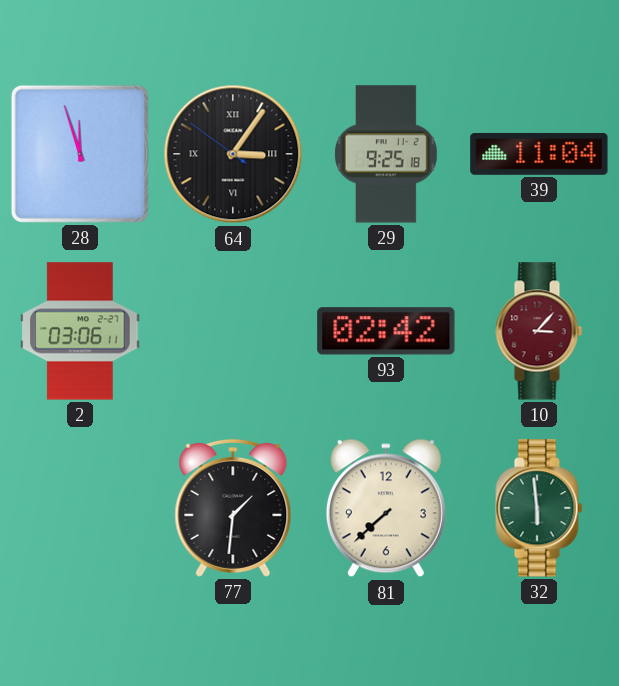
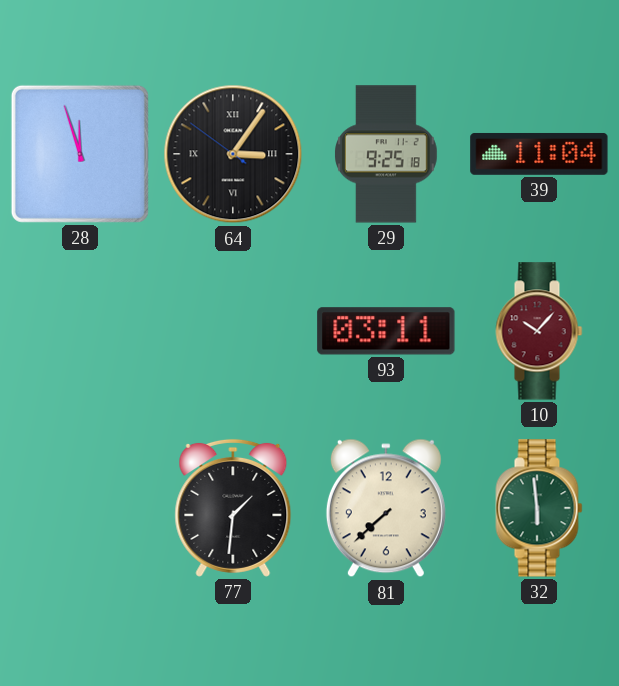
2: 03:06 -> none
93: 02:42 -> 03:11
10: 3:07 -> 10:07
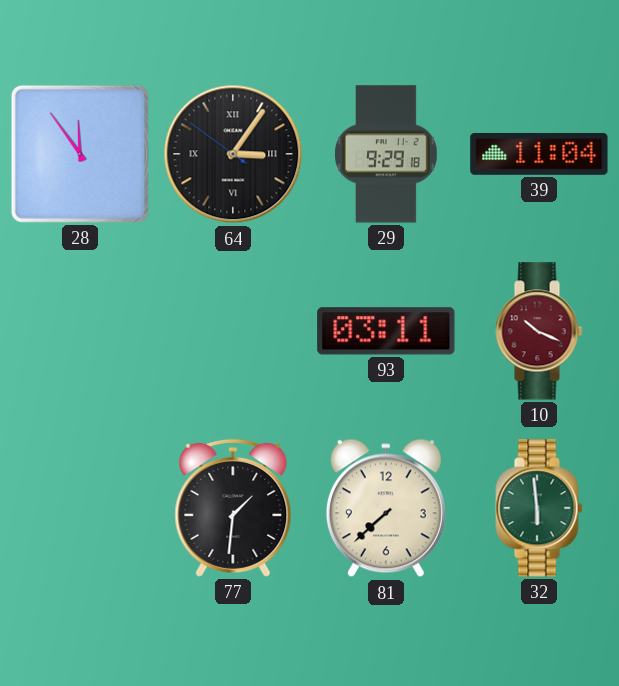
28: 11:57 -> 11:54
29: 9:25 -> 9:29
10: 10:07 -> 10:19
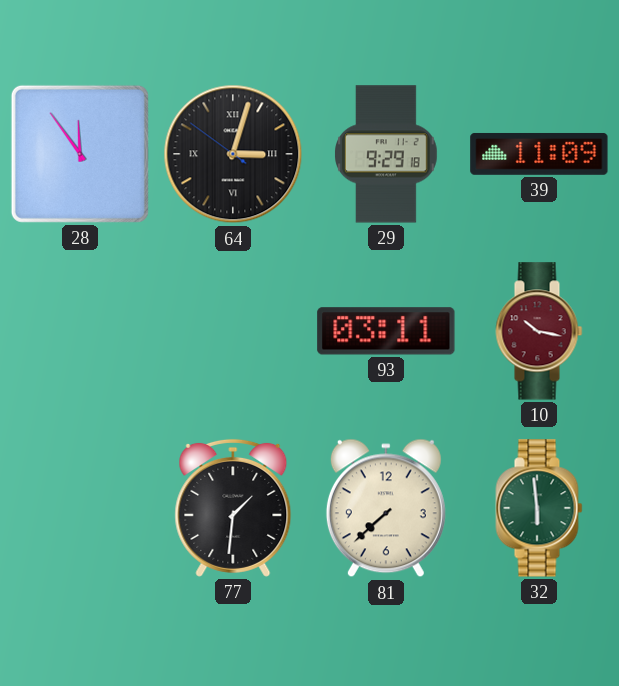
64: 3:05 -> 3:02
39: 11:04 -> 11:09
10: 10:19 -> 10:17
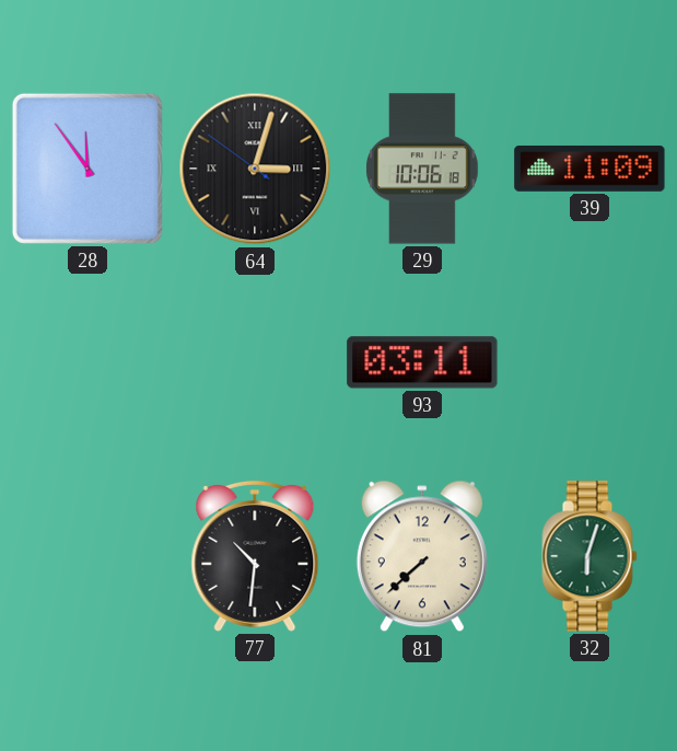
29: 9:29 -> 10:06
10: 10:17 -> none
77: 1:31 -> 10:31
32: 5:59 -> 6:03
